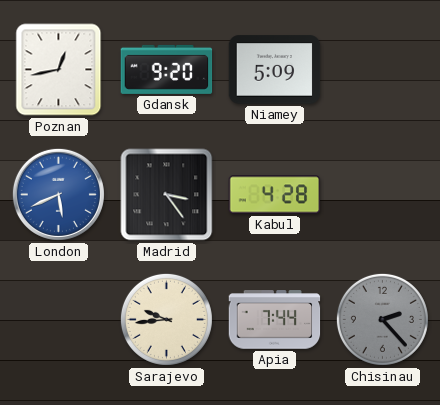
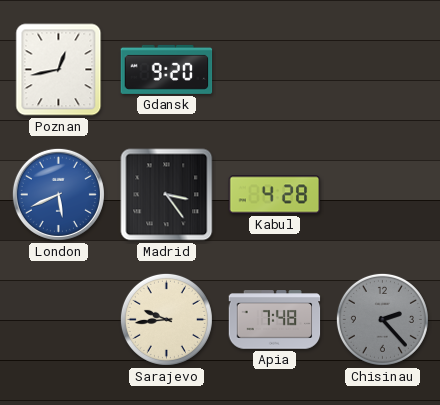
Niamey: 5:09 -> none
Apia: 7:44 -> 7:48
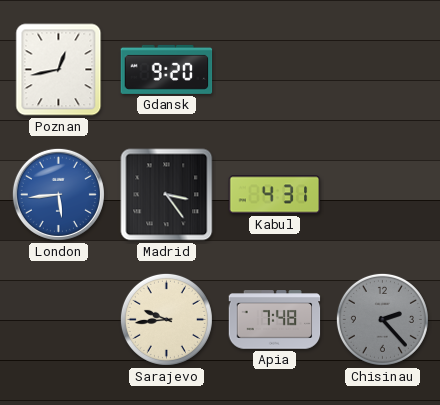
London: 5:41 -> 5:44
Kabul: 4:28 -> 4:31
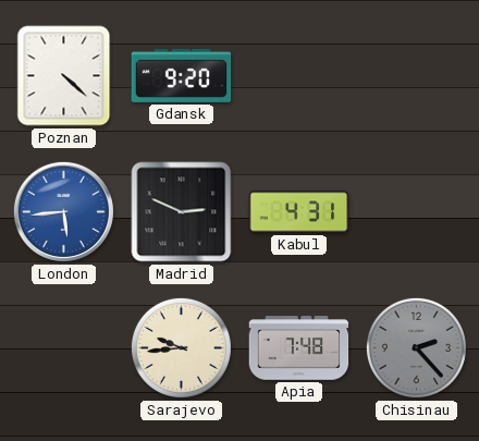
Poznan: 12:43 -> 4:22
Madrid: 3:24 -> 2:49
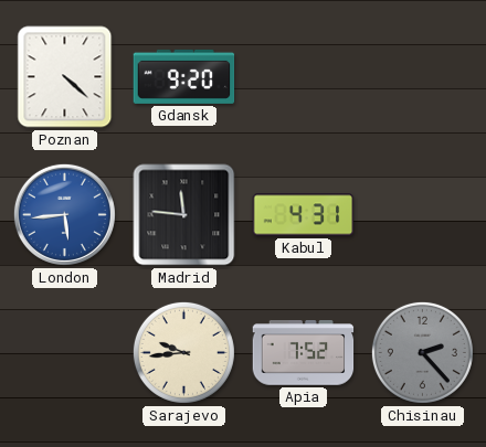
Madrid: 2:49 -> 11:46
Apia: 7:48 -> 7:52
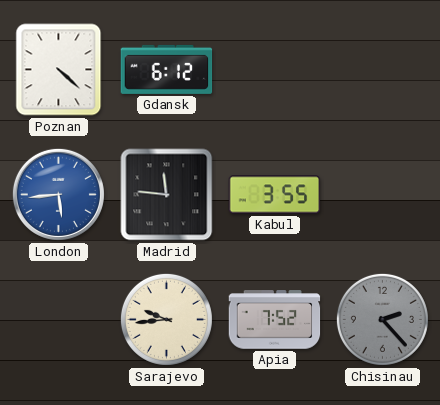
Gdansk: 9:20 -> 6:12
Kabul: 4:31 -> 3:55
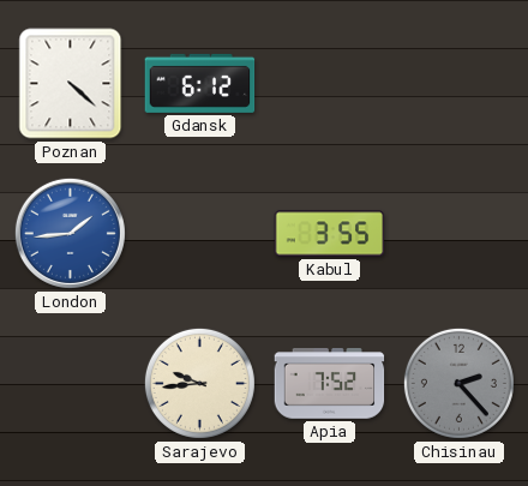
London: 5:44 -> 1:44
Madrid: 11:46 -> none
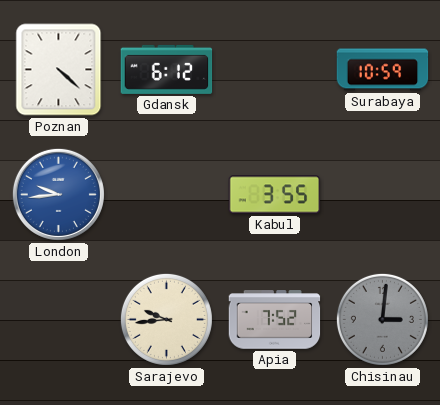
Surabaya: none -> 10:59
London: 1:44 -> 9:44
Chisinau: 2:23 -> 3:01
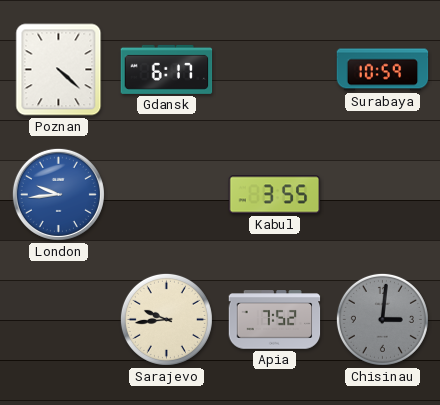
Gdansk: 6:12 -> 6:17
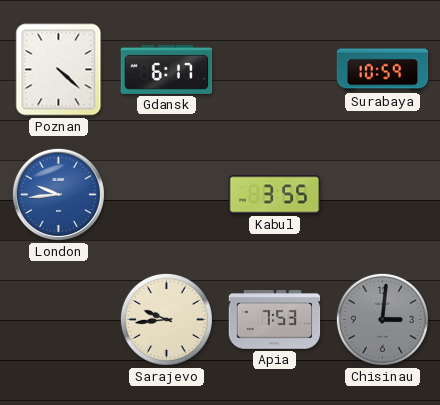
Apia: 7:52 -> 7:53
